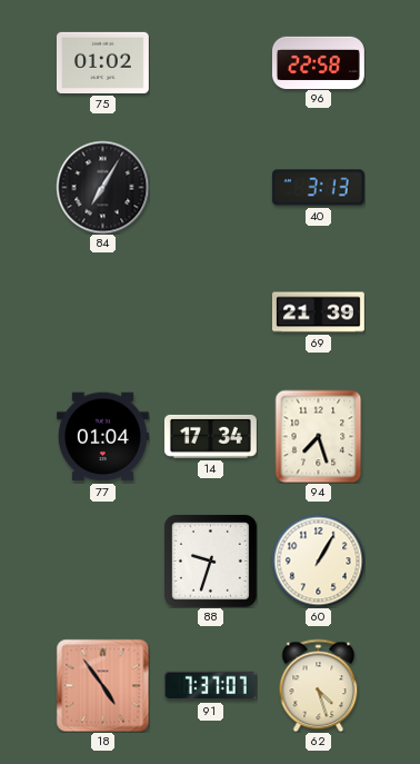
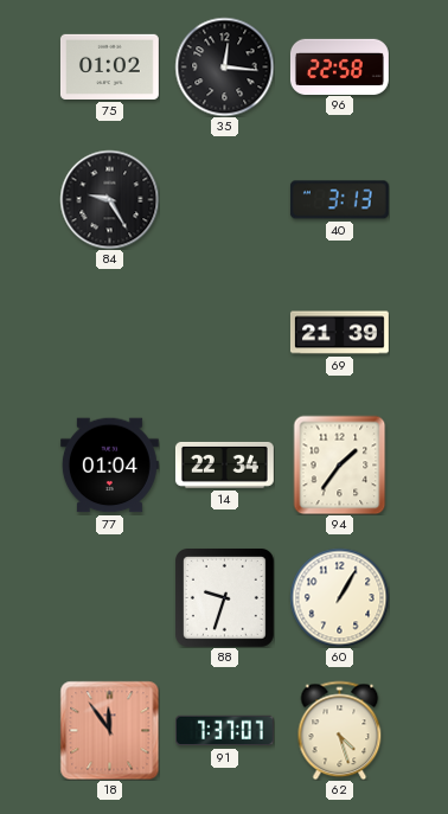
35: none -> 12:16
84: 7:05 -> 9:25
14: 17:34 -> 22:34
94: 7:27 -> 1:36
18: 4:54 -> 11:54
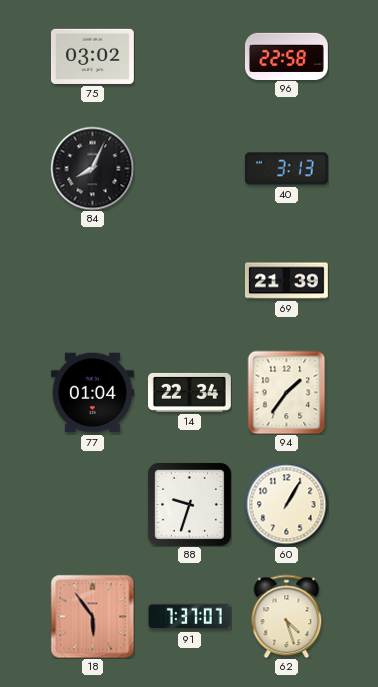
75: 01:02 -> 03:02
35: 12:16 -> none
84: 9:25 -> 8:04
18: 11:54 -> 5:54
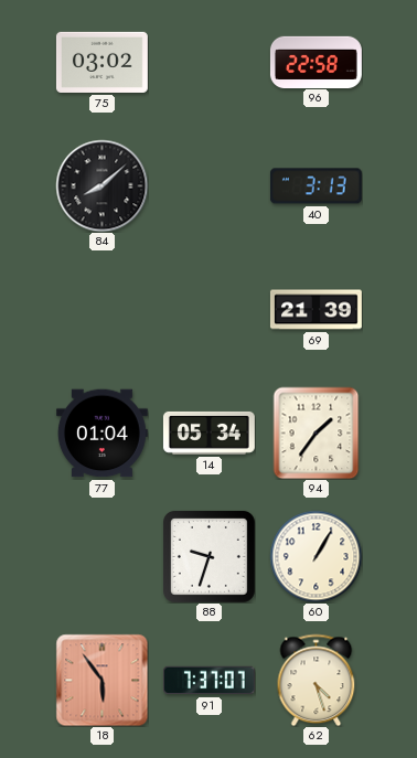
84: 8:04 -> 8:08
14: 22:34 -> 05:34
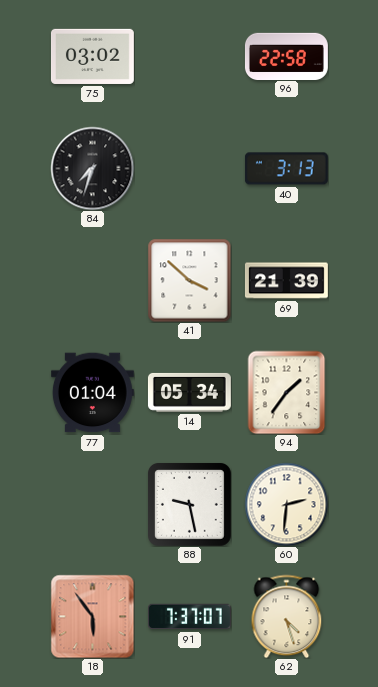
84: 8:08 -> 7:33
41: none -> 3:52
88: 9:33 -> 9:28
60: 1:05 -> 2:31
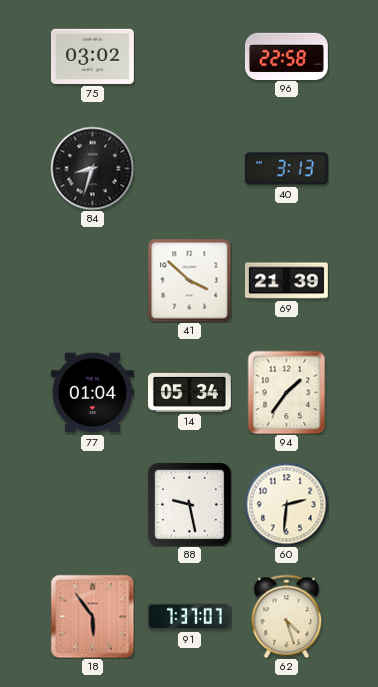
84: 7:33 -> 8:33
